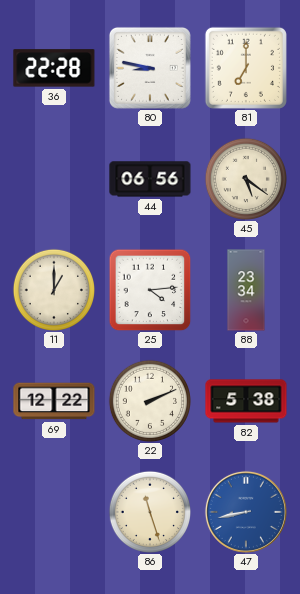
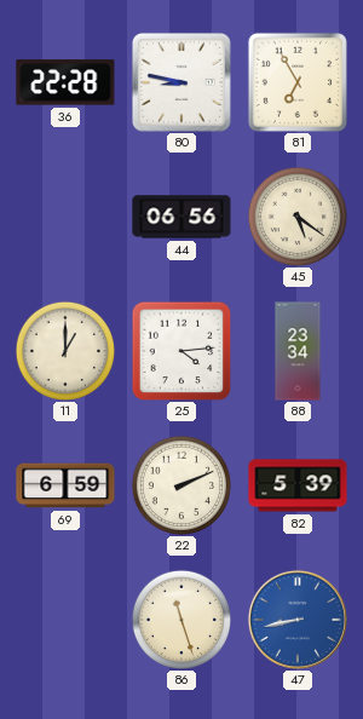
81: 7:00 -> 6:55
69: 12:22 -> 6:59
82: 5:38 -> 5:39
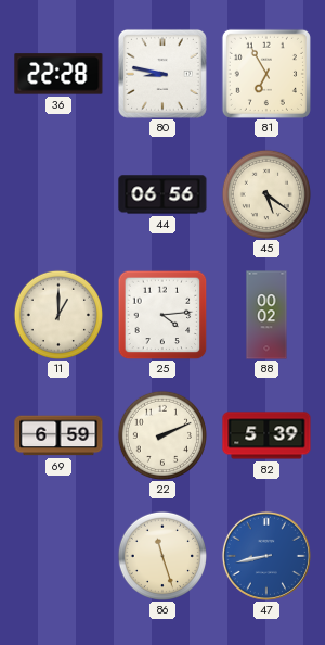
88: 23:34 -> 00:02
